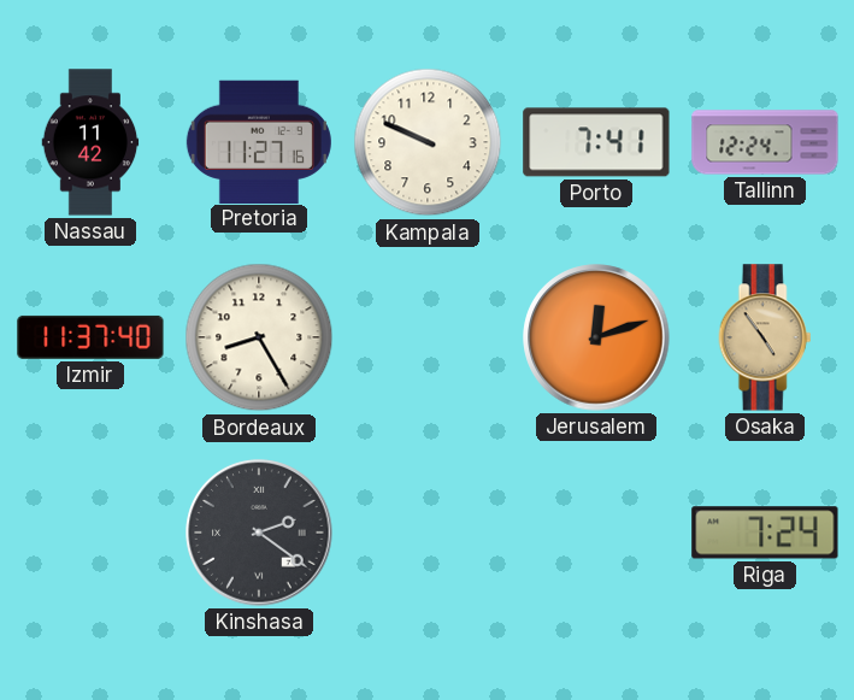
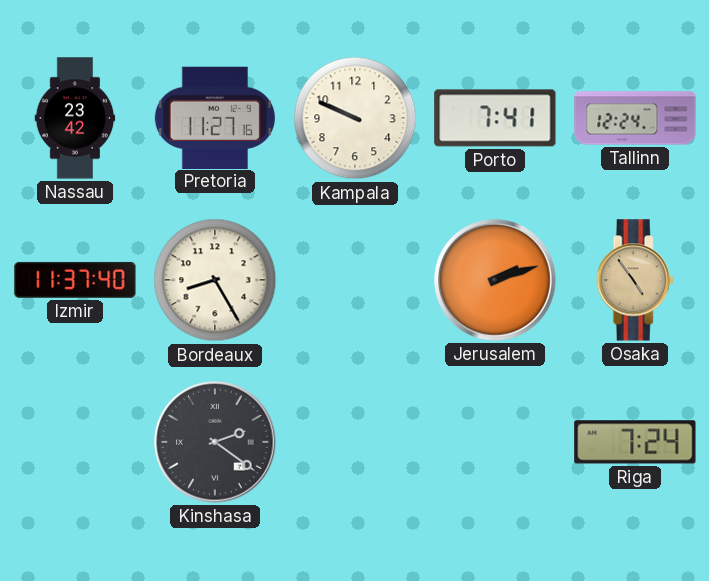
Nassau: 11:42 -> 23:42
Jerusalem: 12:12 -> 2:12
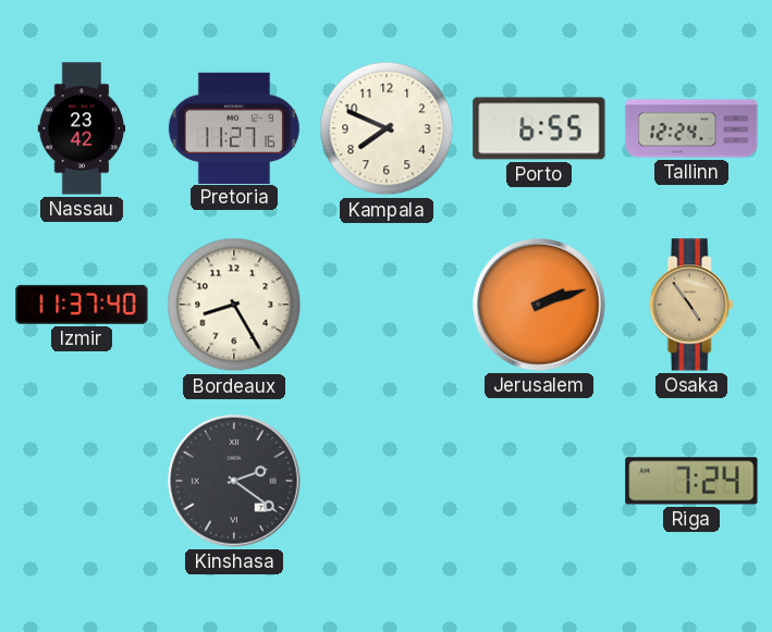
Kampala: 9:49 -> 7:49
Porto: 7:41 -> 6:55
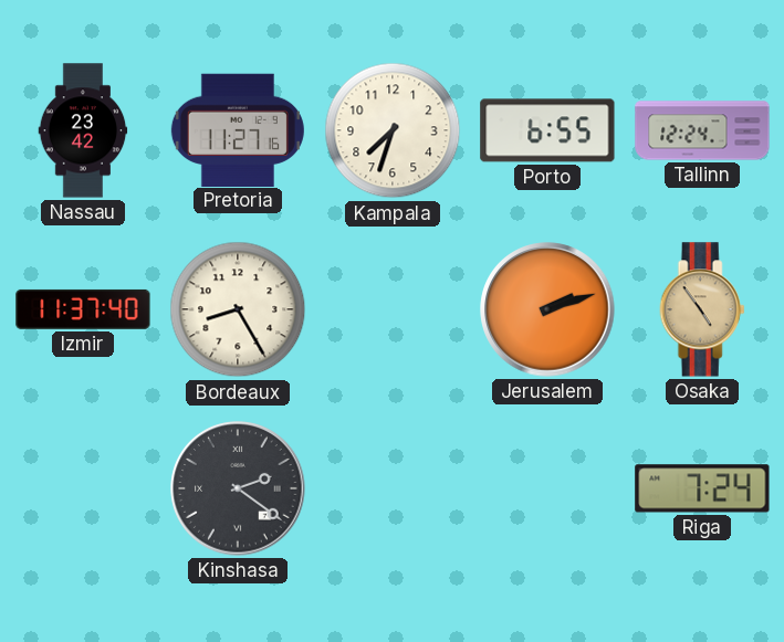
Kampala: 7:49 -> 7:33
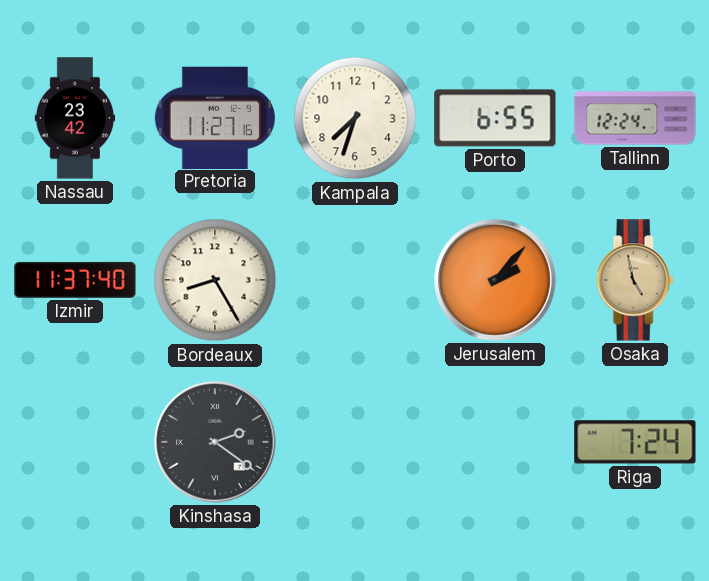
Jerusalem: 2:12 -> 2:07
Osaka: 4:54 -> 4:58
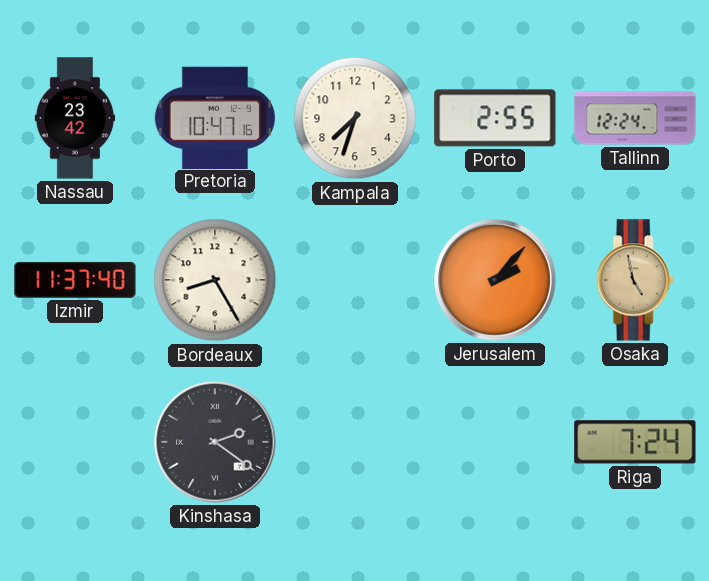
Pretoria: 11:27 -> 10:47
Porto: 6:55 -> 2:55
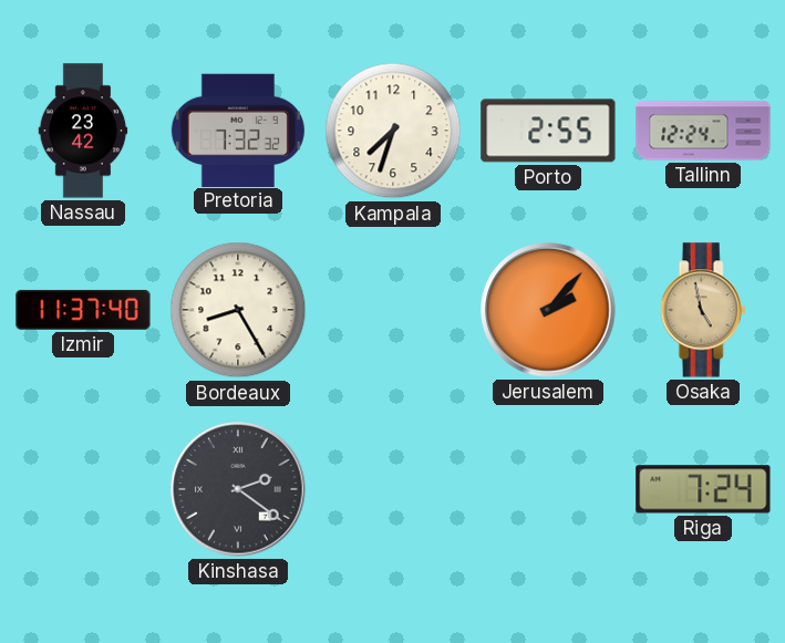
Pretoria: 10:47 -> 7:32
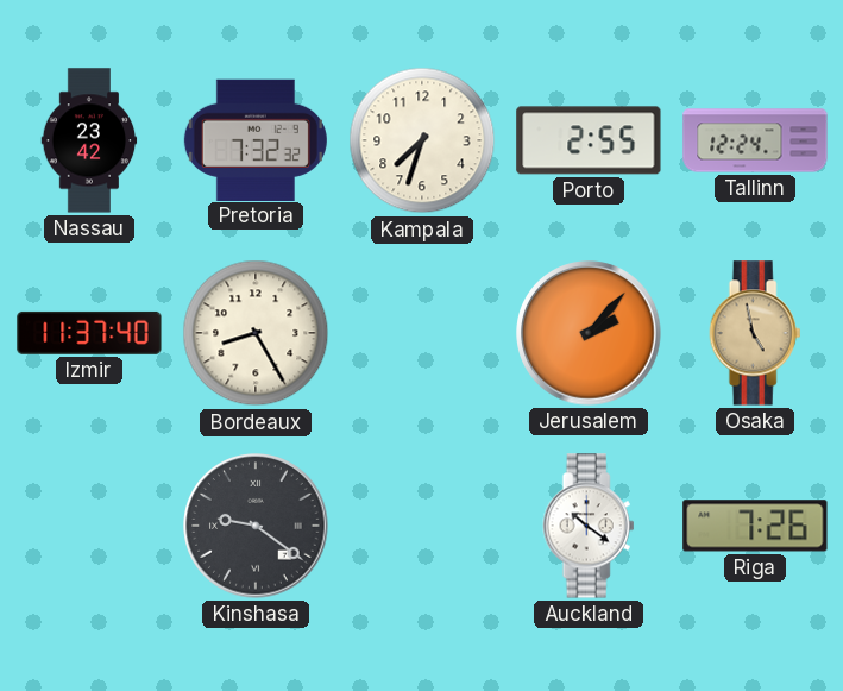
Kinshasa: 2:21 -> 9:21
Auckland: none -> 10:21
Riga: 7:24 -> 7:26
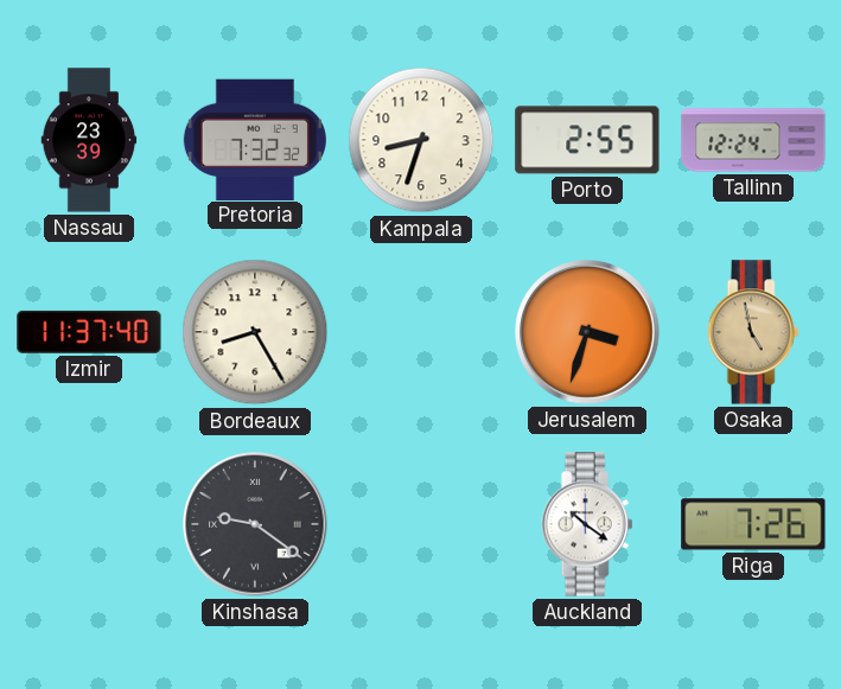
Nassau: 23:42 -> 23:39
Kampala: 7:33 -> 8:33
Jerusalem: 2:07 -> 3:33
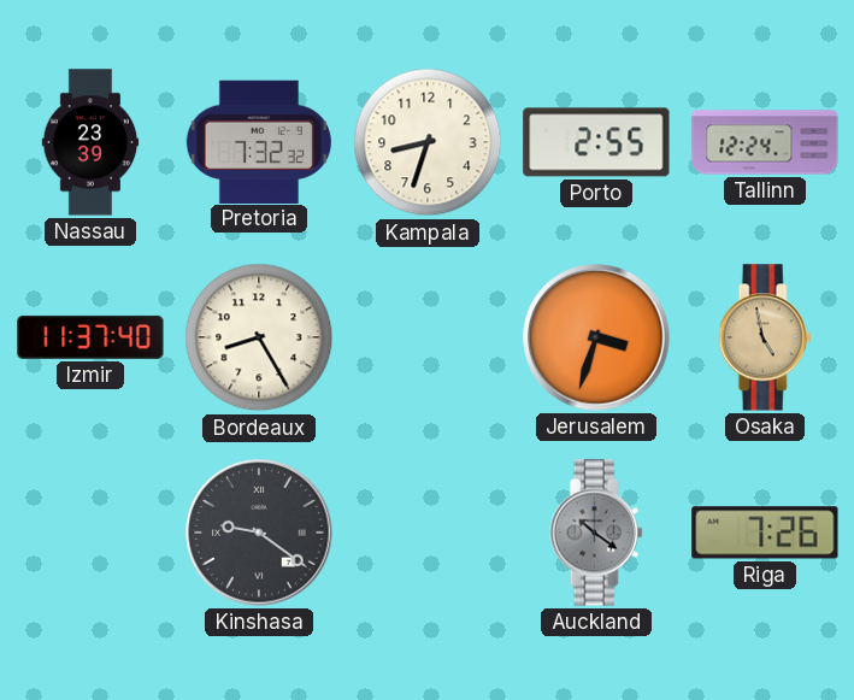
Auckland dial: white -> grey
